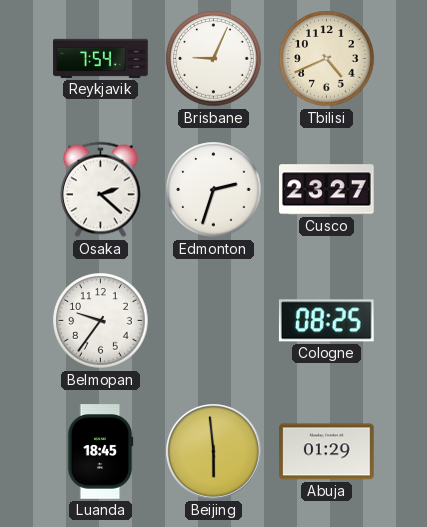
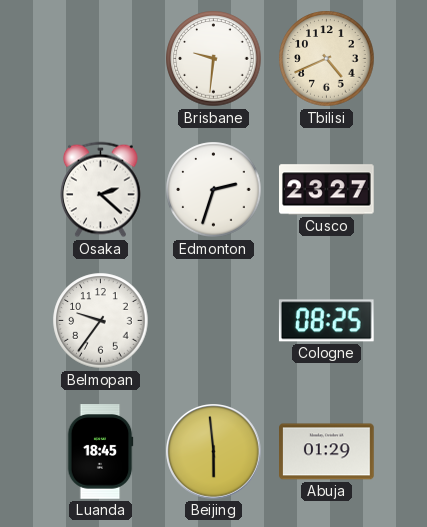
Reykjavik: 7:54 -> none
Brisbane: 9:04 -> 9:31
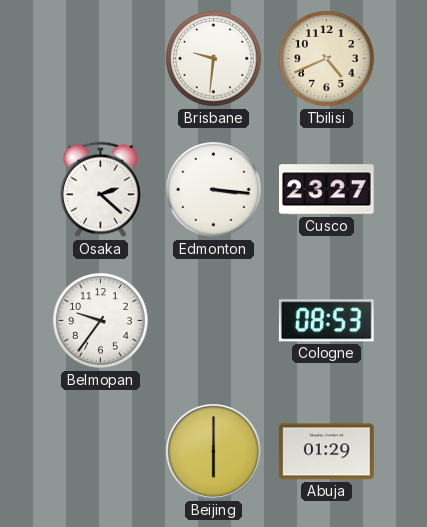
Edmonton: 2:33 -> 3:16
Cologne: 08:25 -> 08:53
Luanda: 18:45 -> none
Beijing: 5:59 -> 6:00
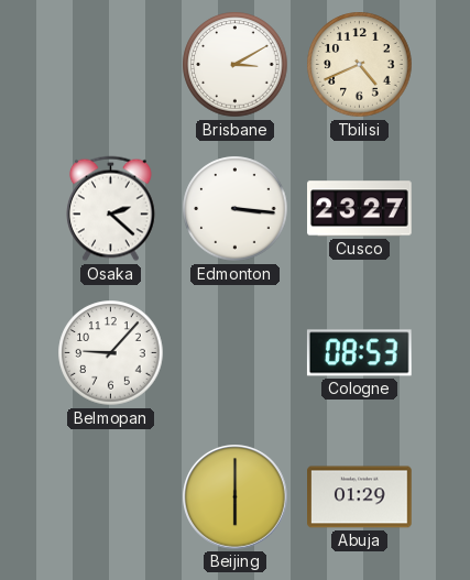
Brisbane: 9:31 -> 3:10
Belmopan: 9:36 -> 9:07
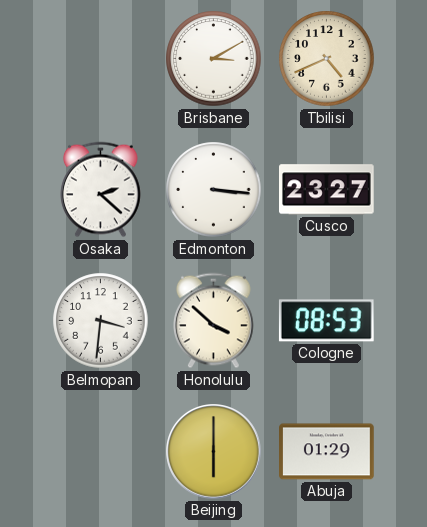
Belmopan: 9:07 -> 3:31
Honolulu: none -> 3:52
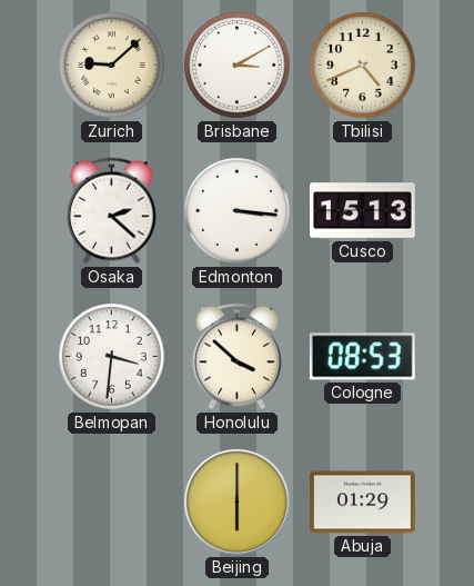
Zurich: none -> 9:08
Cusco: 23:27 -> 15:13
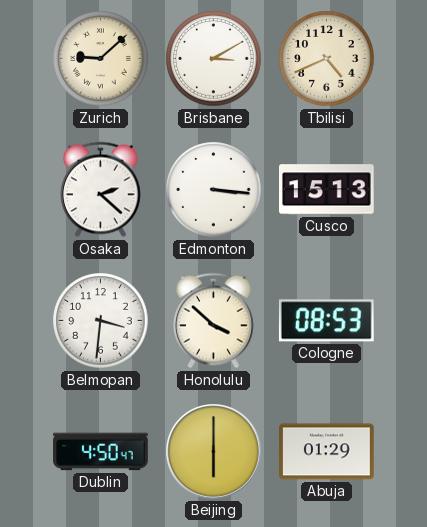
Dublin: none -> 4:50
